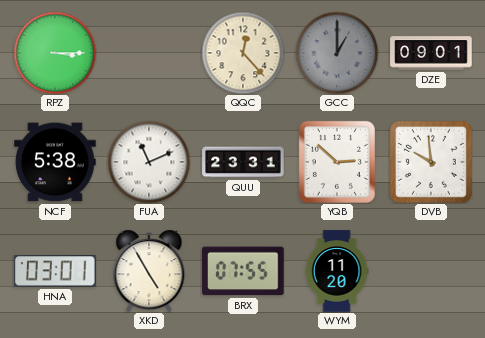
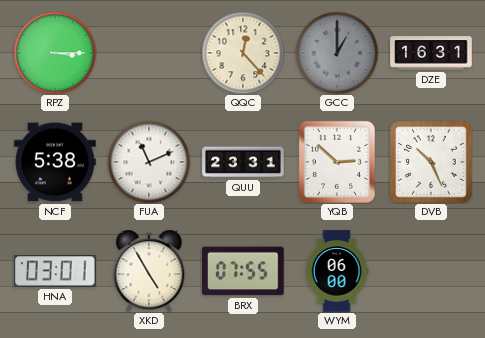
DZE: 09:01 -> 16:31
DVB: 9:59 -> 10:26
WYM: 11:20 -> 06:00
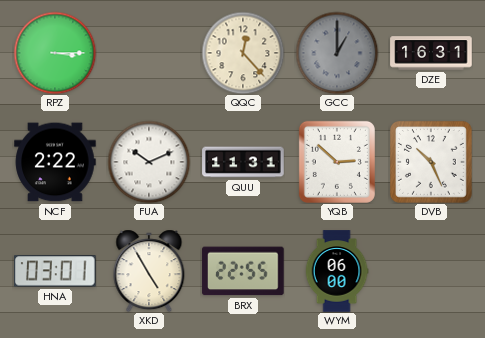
NCF: 5:38 -> 2:22
FUA: 11:11 -> 10:11
QUU: 23:31 -> 11:31
BRX: 07:55 -> 22:55
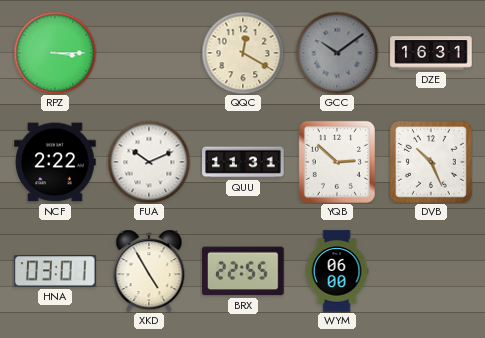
QQC: 12:23 -> 12:20
GCC: 1:00 -> 10:09
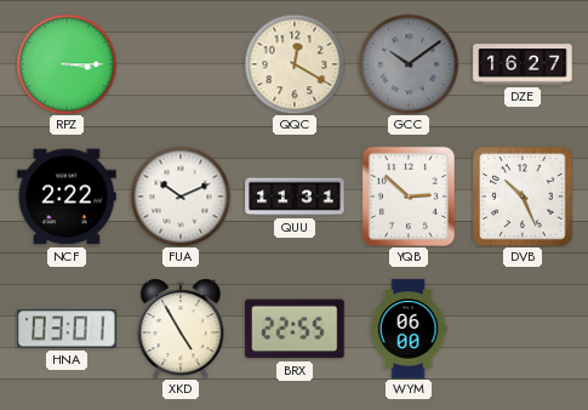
DZE: 16:31 -> 16:27
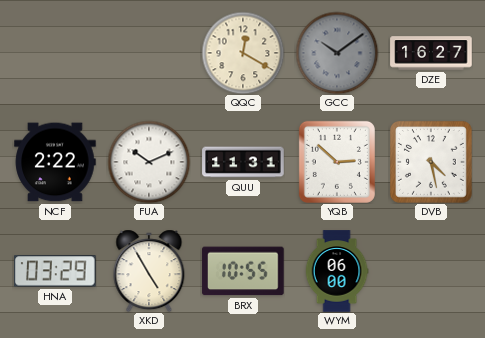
RPZ: 3:15 -> none
DVB: 10:26 -> 4:28
HNA: 03:01 -> 03:29
BRX: 22:55 -> 10:55
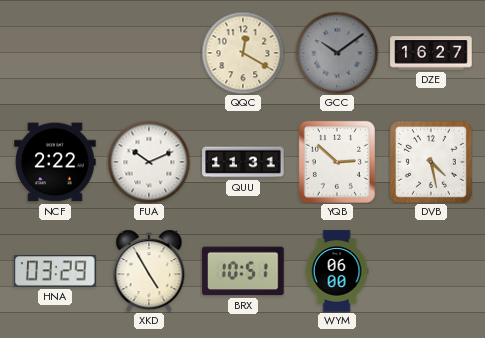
BRX: 10:55 -> 10:51
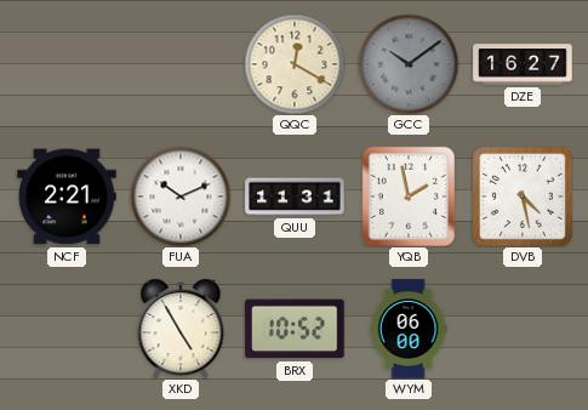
NCF: 2:22 -> 2:21
YQB: 2:52 -> 1:58
HNA: 03:29 -> none
BRX: 10:51 -> 10:52
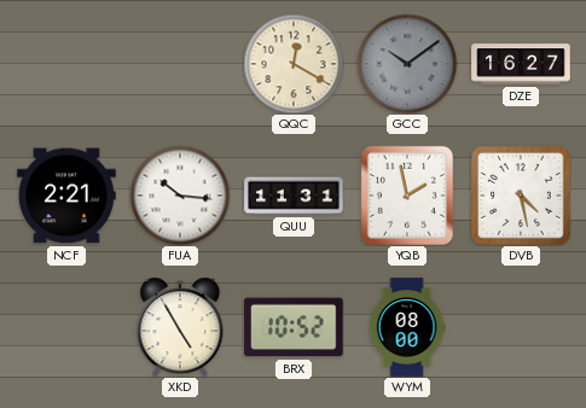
FUA: 10:11 -> 10:16
WYM: 06:00 -> 08:00
